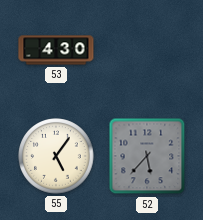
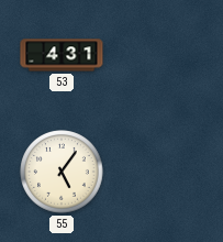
53: 4:30 -> 4:31
52: 5:37 -> none
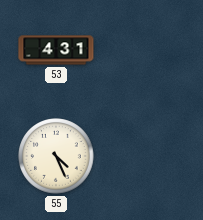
55: 5:06 -> 4:26
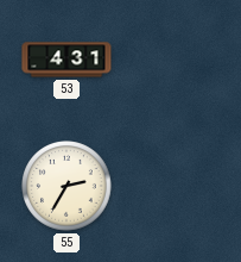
55: 4:26 -> 2:35
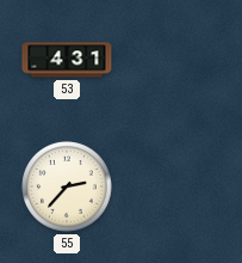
55: 2:35 -> 2:37
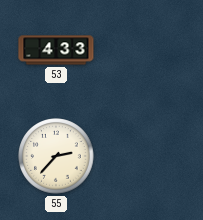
53: 4:31 -> 4:33
